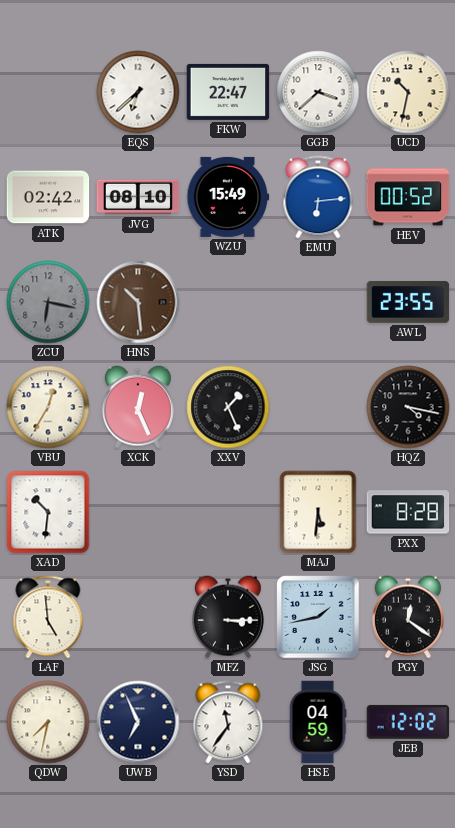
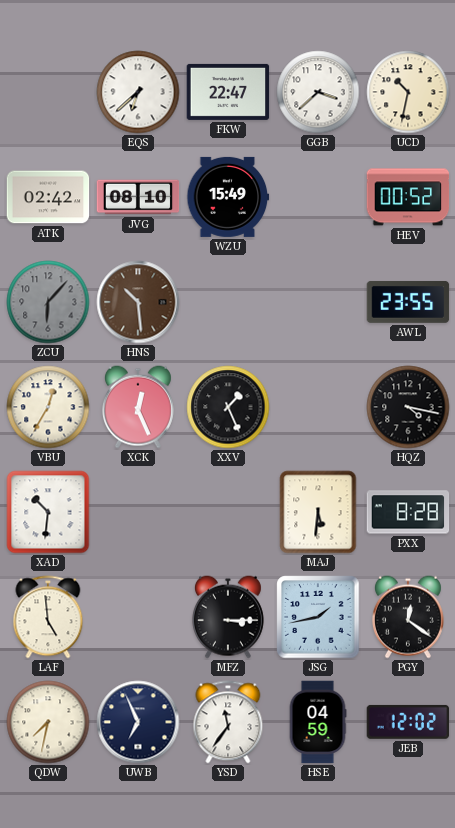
EMU: 6:14 -> none
ZCU: 6:17 -> 6:07
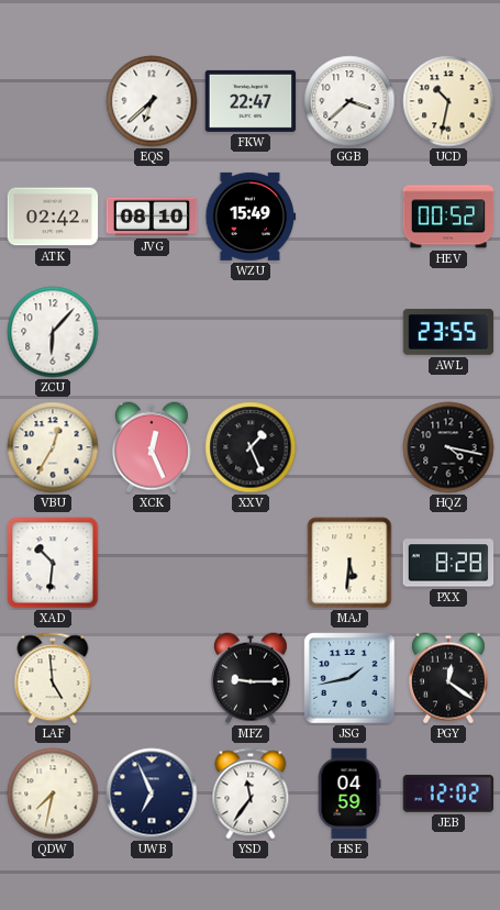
ZCU dial: grey -> white
HNS: 10:29 -> none
MFZ: 3:15 -> 9:15
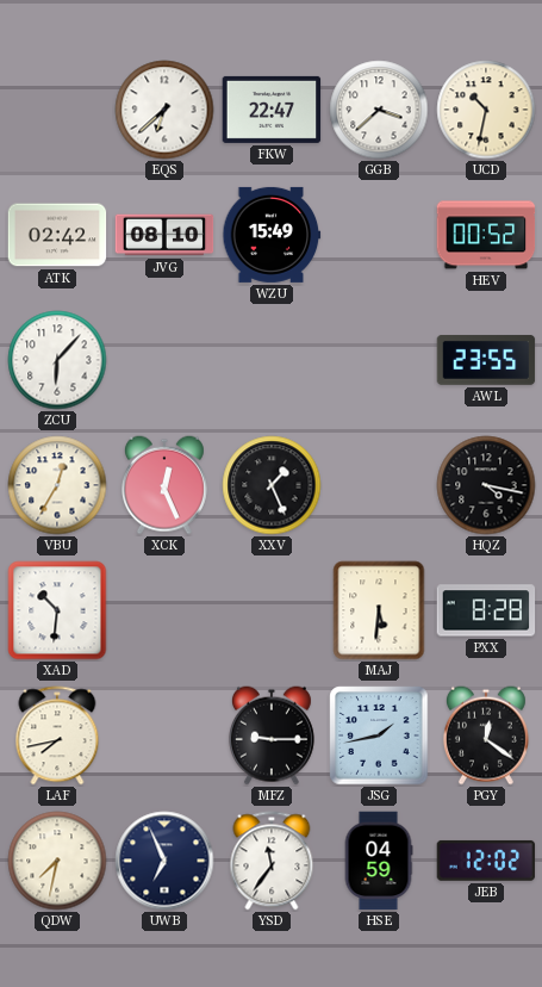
LAF: 4:59 -> 7:43
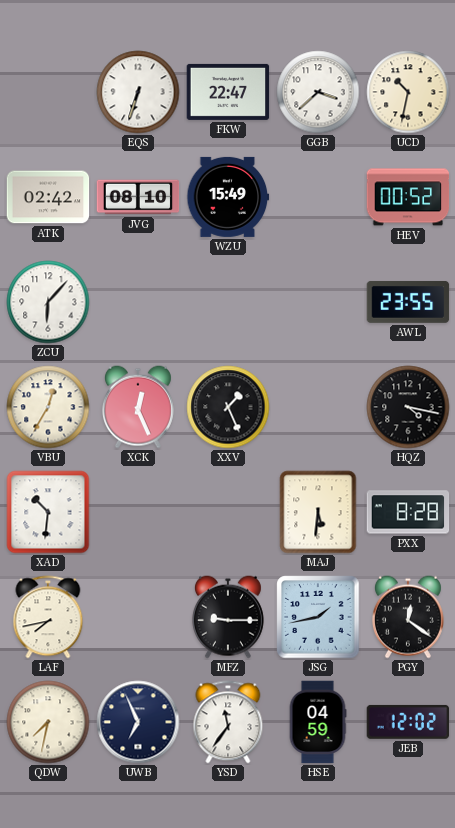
EQS: 6:38 -> 6:33
